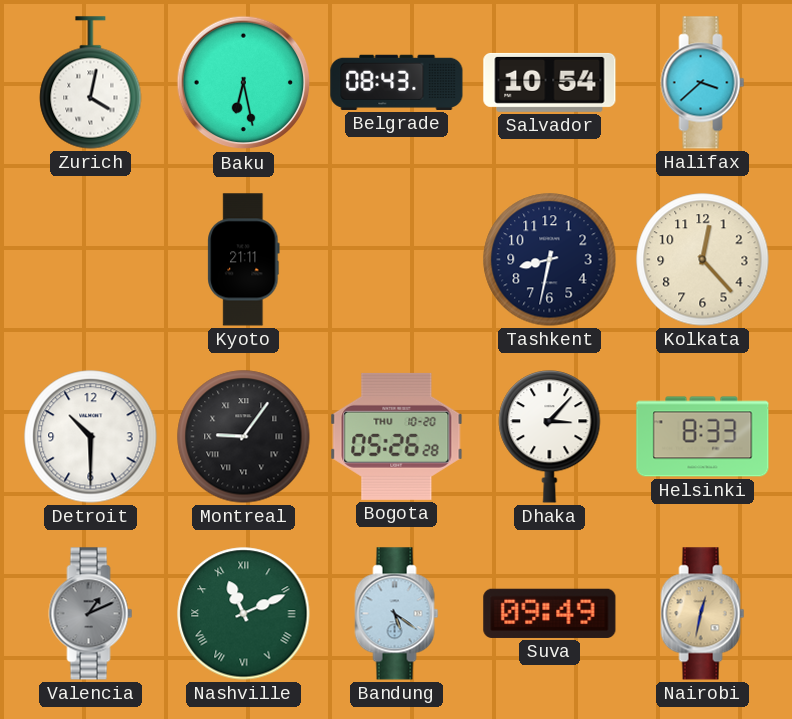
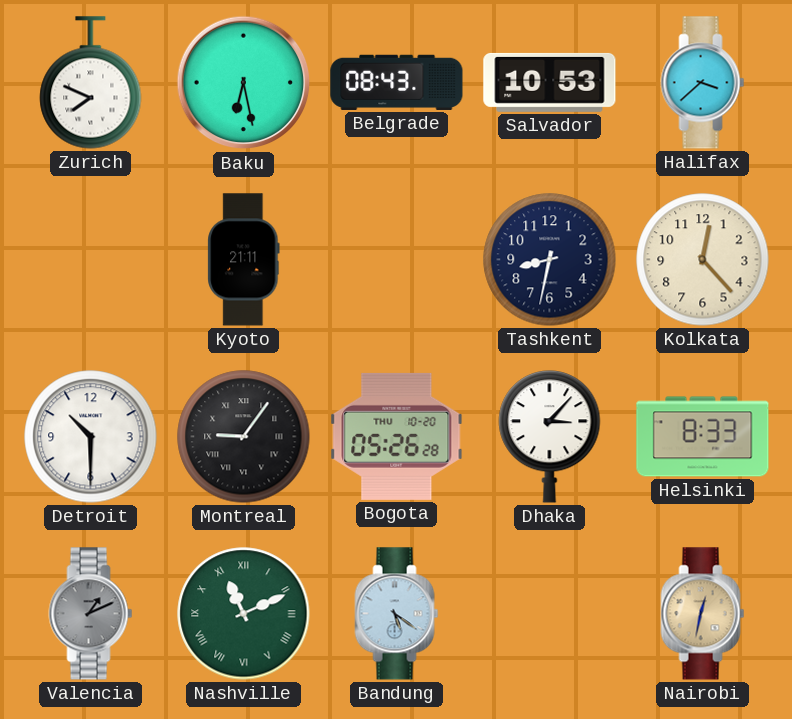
Zurich: 4:02 -> 7:49
Salvador: 10:54 -> 10:53
Suva: 09:49 -> none
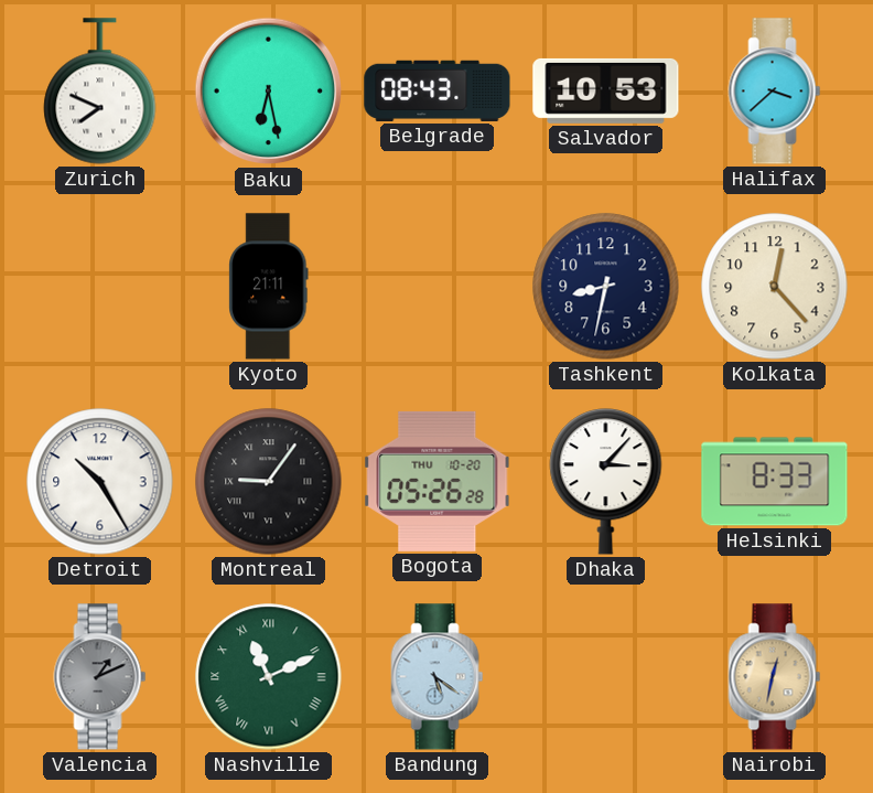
Detroit: 10:30 -> 10:25
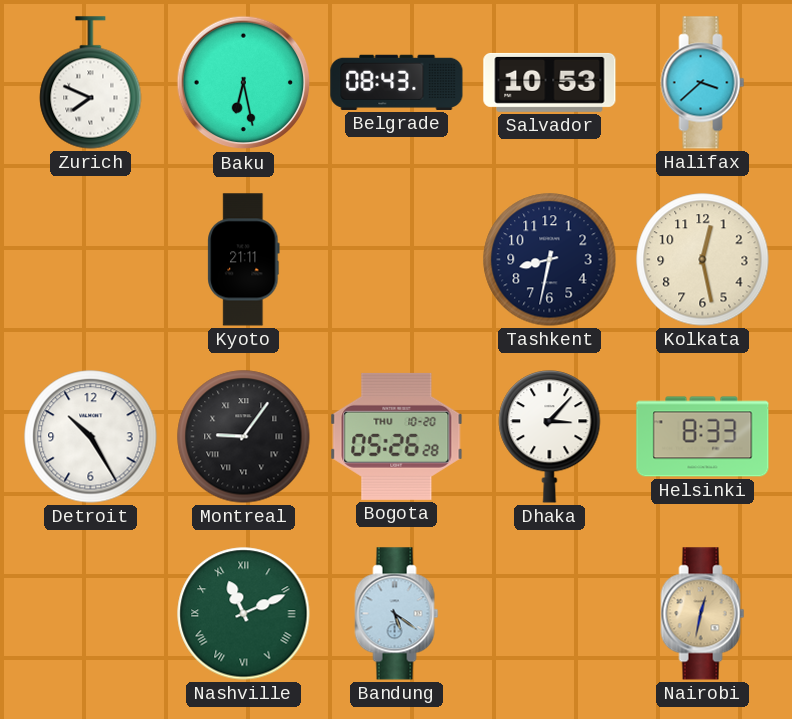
Kolkata: 12:23 -> 12:28
Valencia: 1:11 -> none
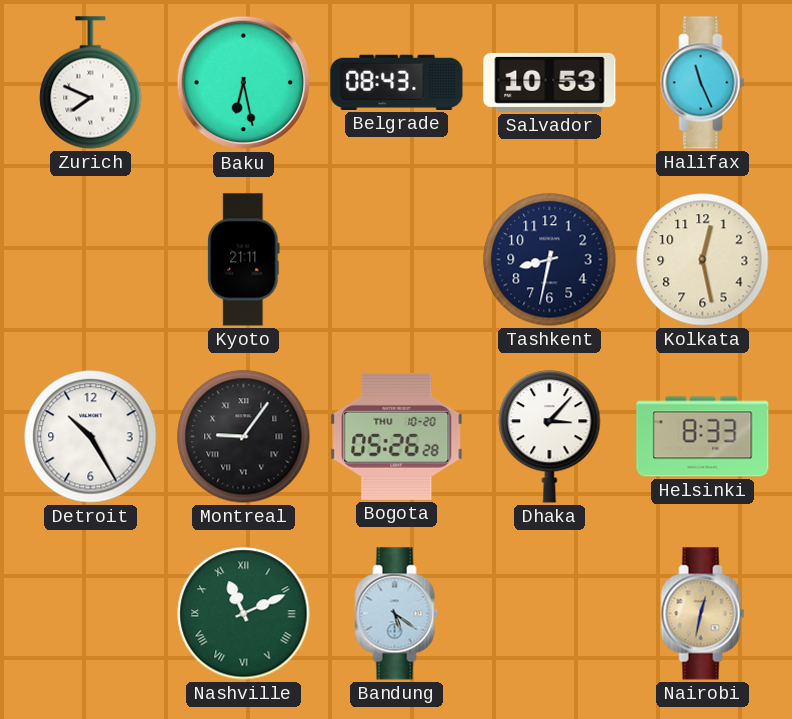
Halifax: 3:38 -> 11:26
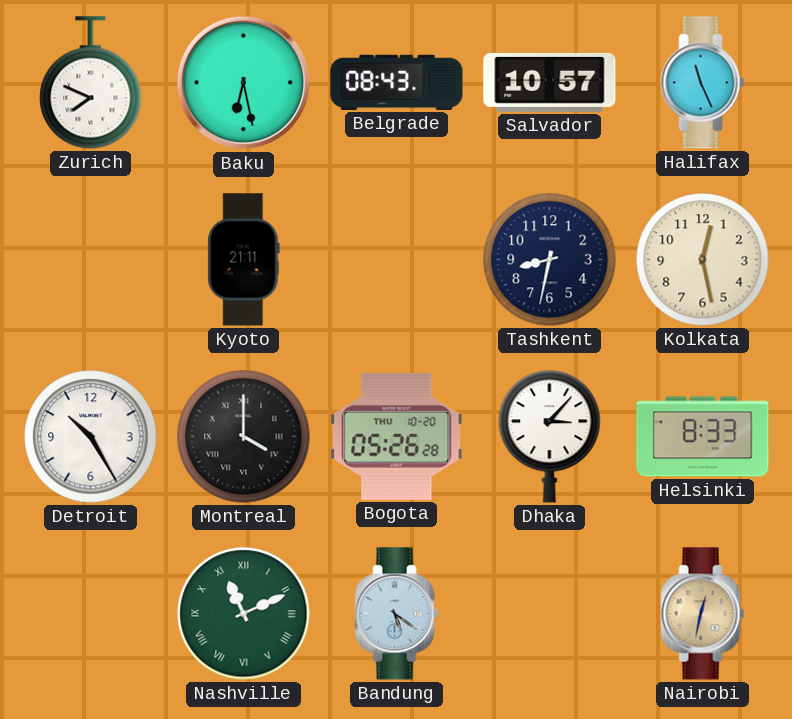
Salvador: 10:53 -> 10:57
Montreal: 9:06 -> 4:00
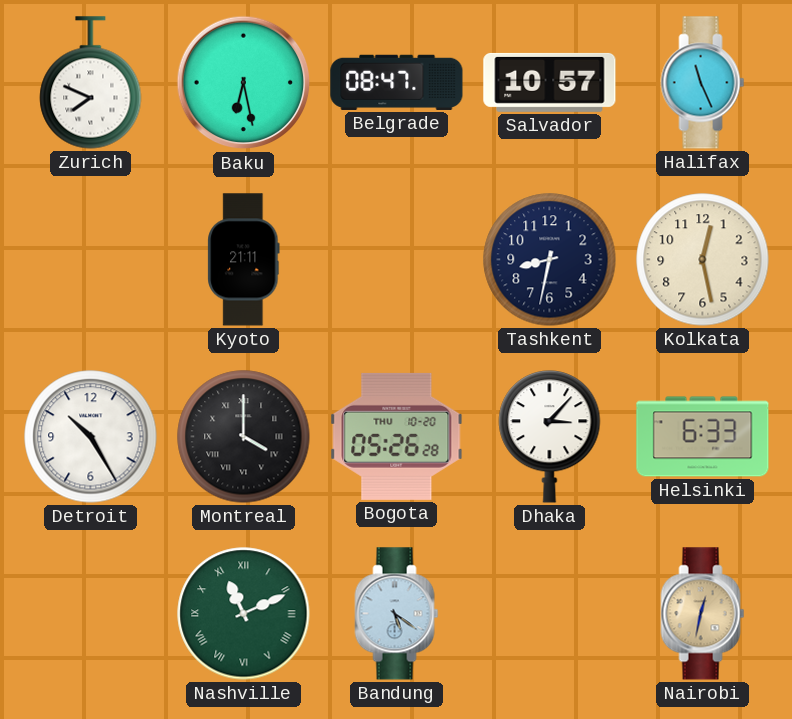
Belgrade: 08:43 -> 08:47
Helsinki: 8:33 -> 6:33
